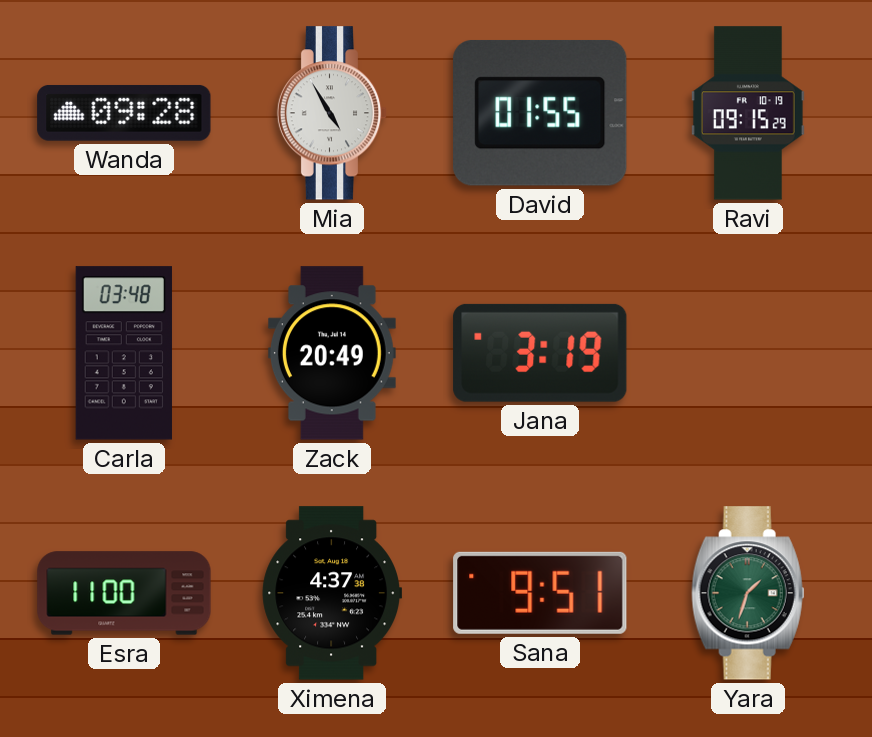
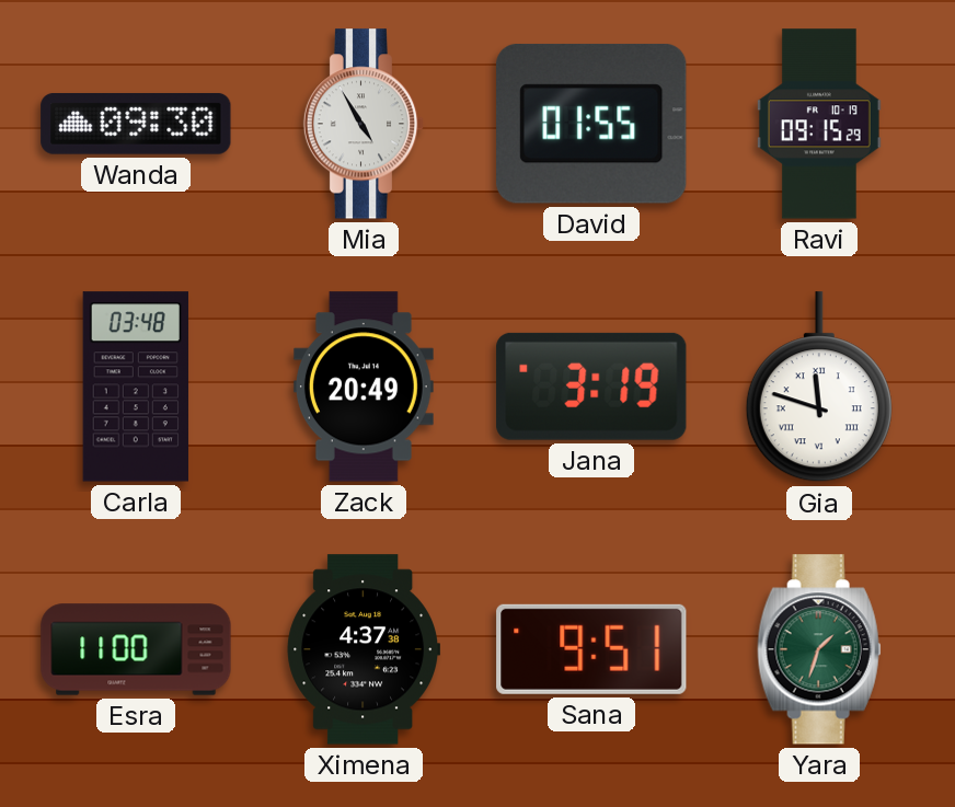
Wanda: 09:28 -> 09:30
Gia: none -> 11:48
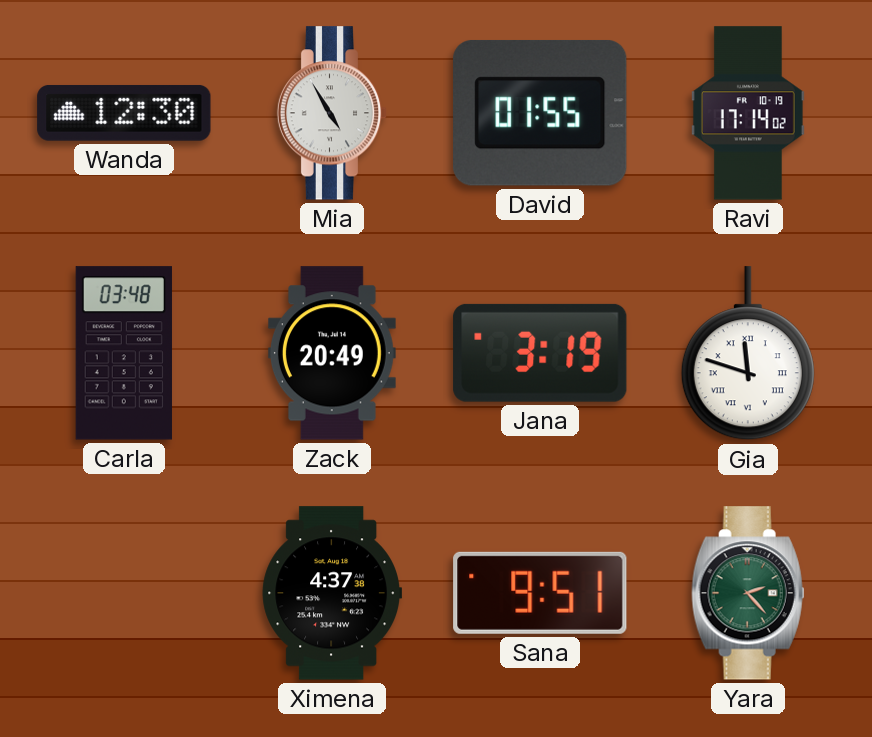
Wanda: 09:30 -> 12:30
Ravi: 09:15 -> 17:14
Esra: 11:00 -> none
Yara: 1:33 -> 2:23
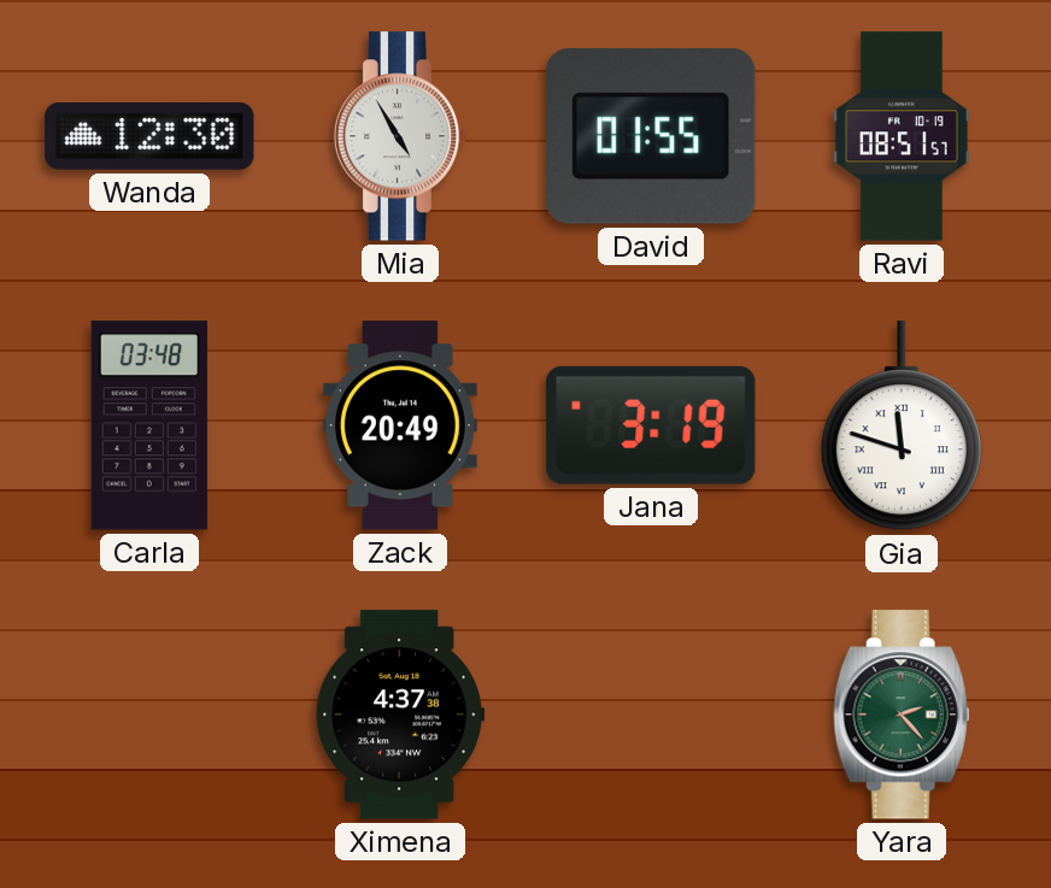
Ravi: 17:14 -> 08:51
Sana: 9:51 -> none
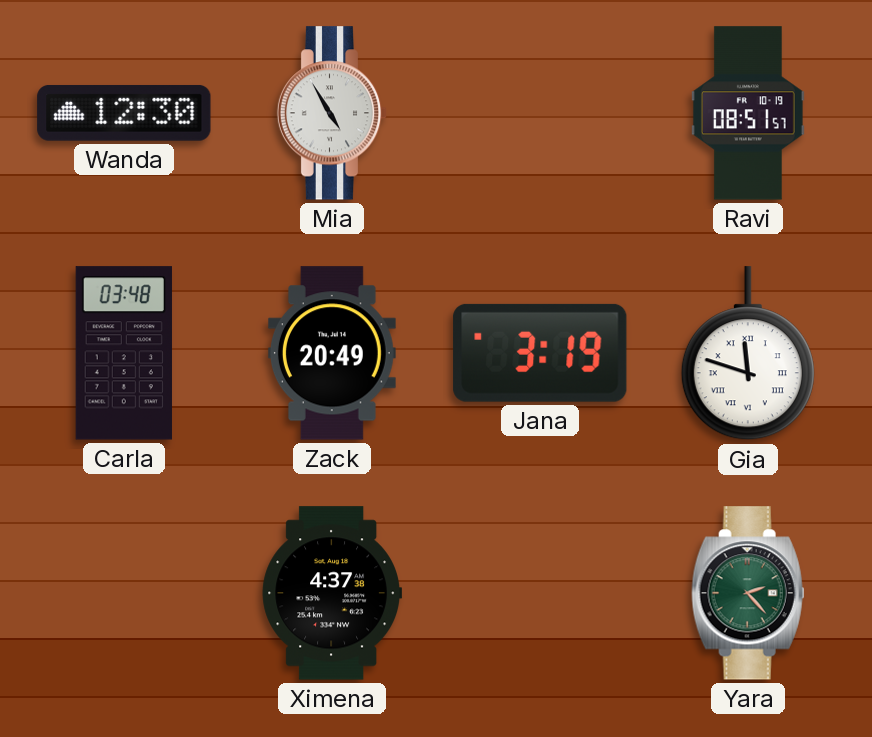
David: 01:55 -> none
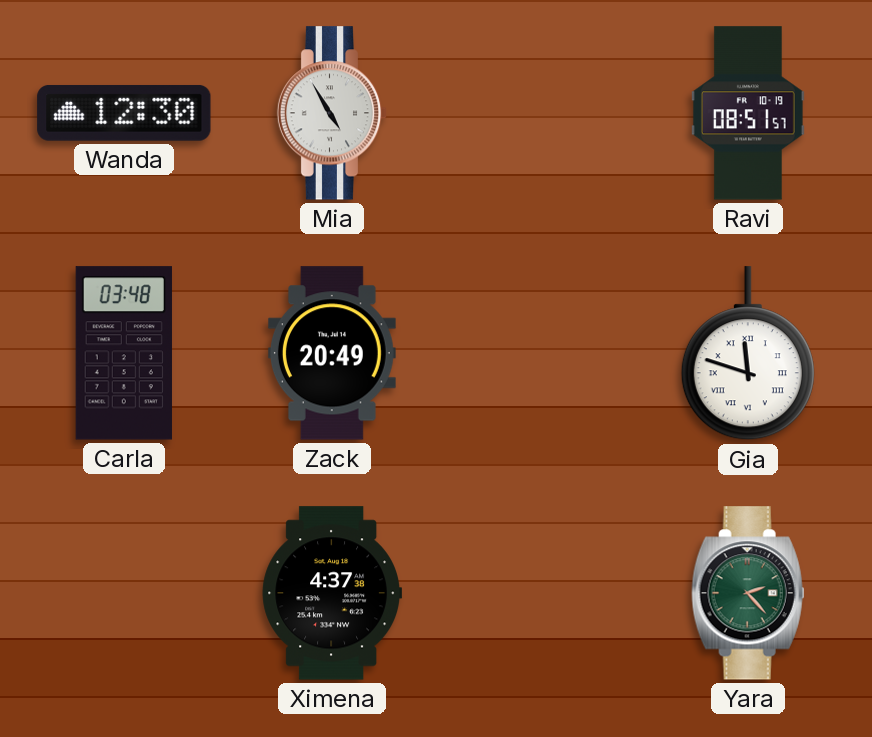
Jana: 3:19 -> none
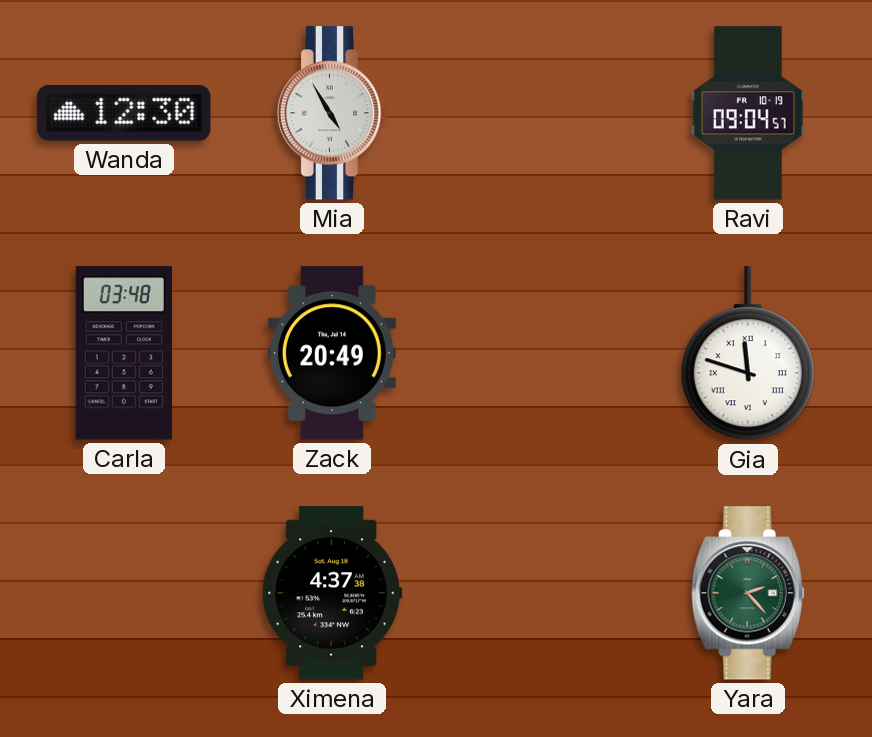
Ravi: 08:51 -> 09:04
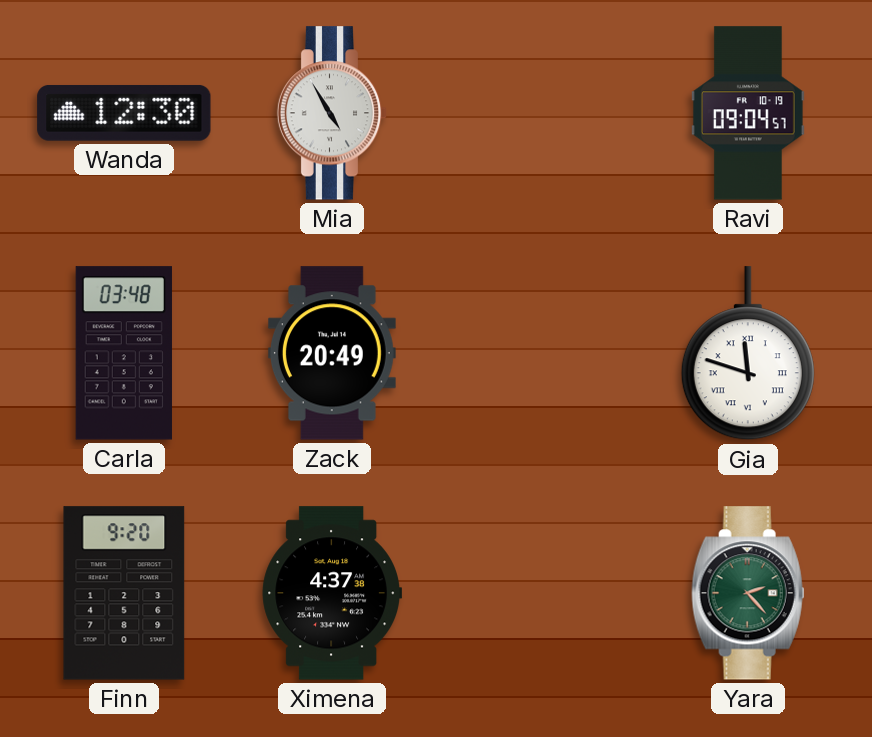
Finn: none -> 9:20
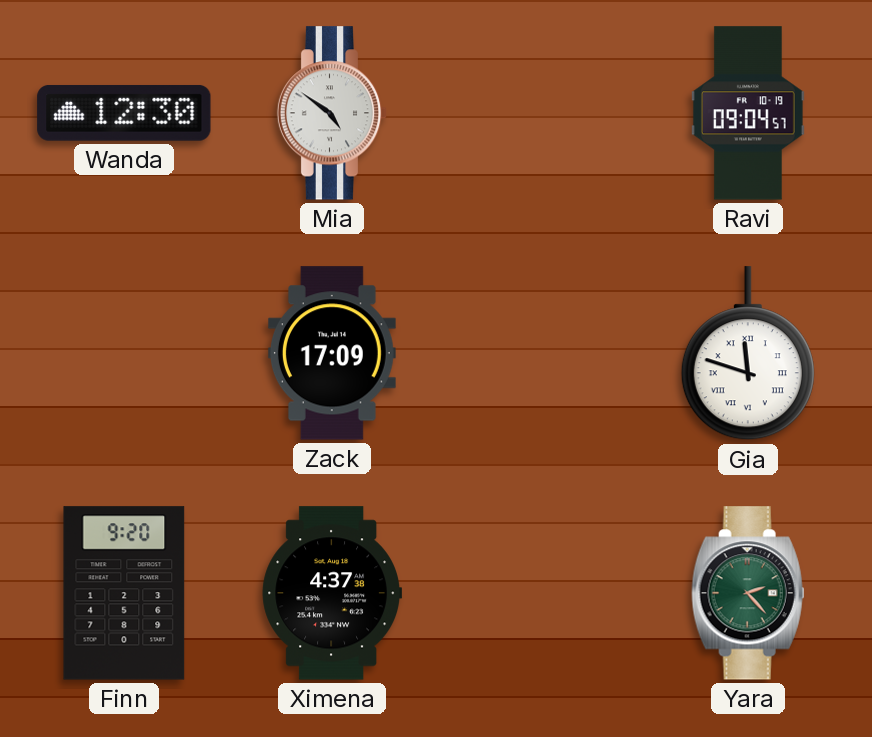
Mia: 4:55 -> 4:51
Carla: 03:48 -> none
Zack: 20:49 -> 17:09
